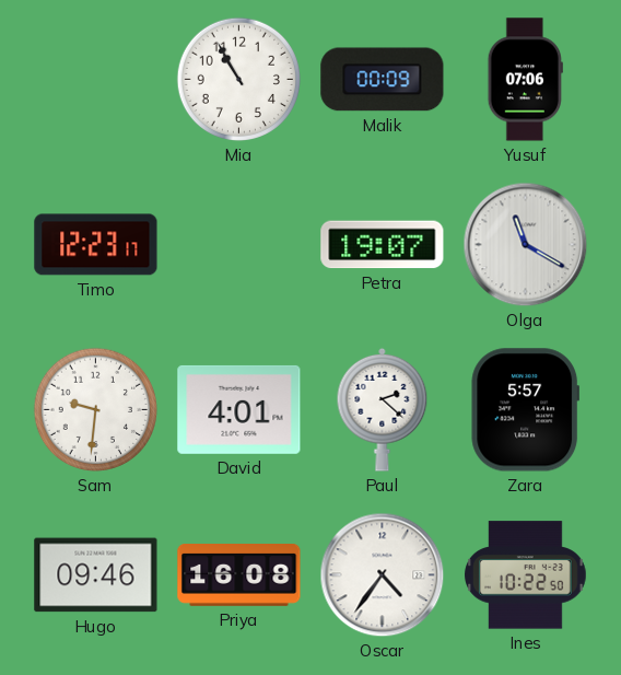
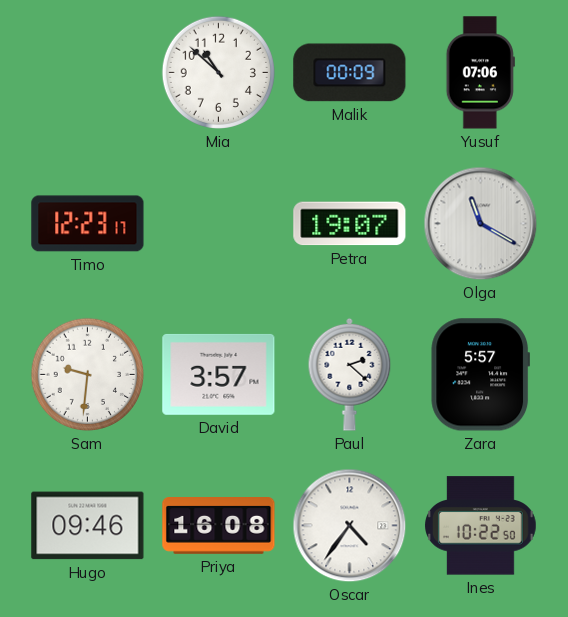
Mia: 10:55 -> 10:52
David: 4:01 -> 3:57
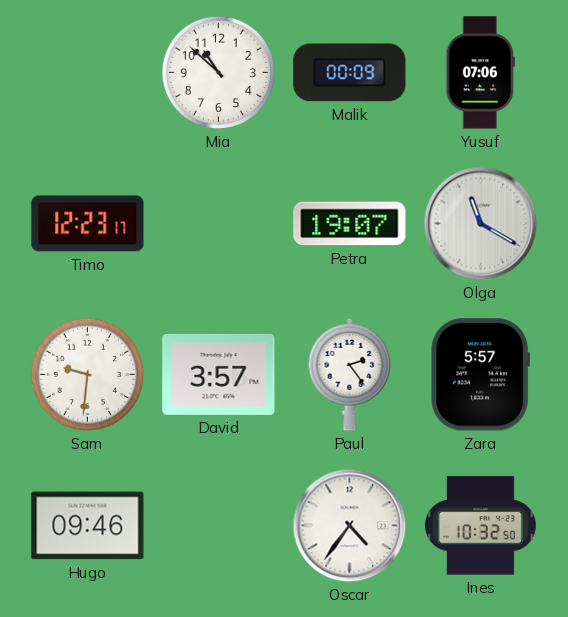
Paul: 2:22 -> 2:24
Priya: 16:08 -> none
Ines: 10:22 -> 10:32
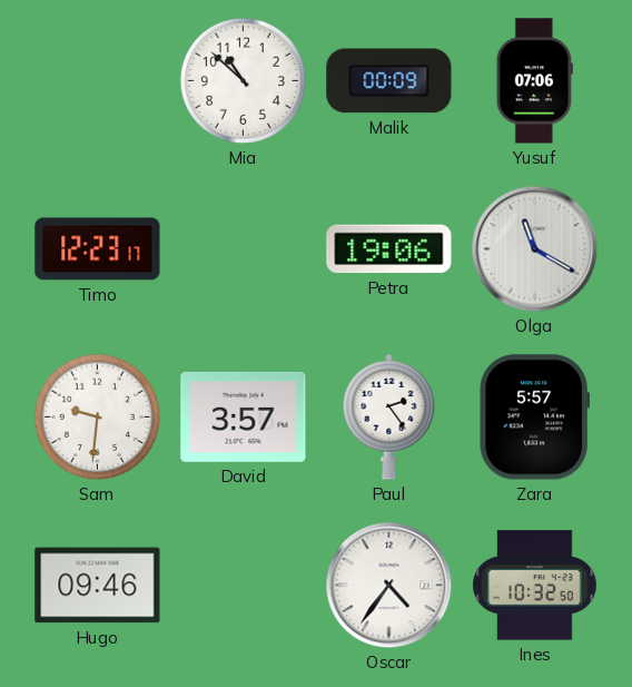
Petra: 19:07 -> 19:06
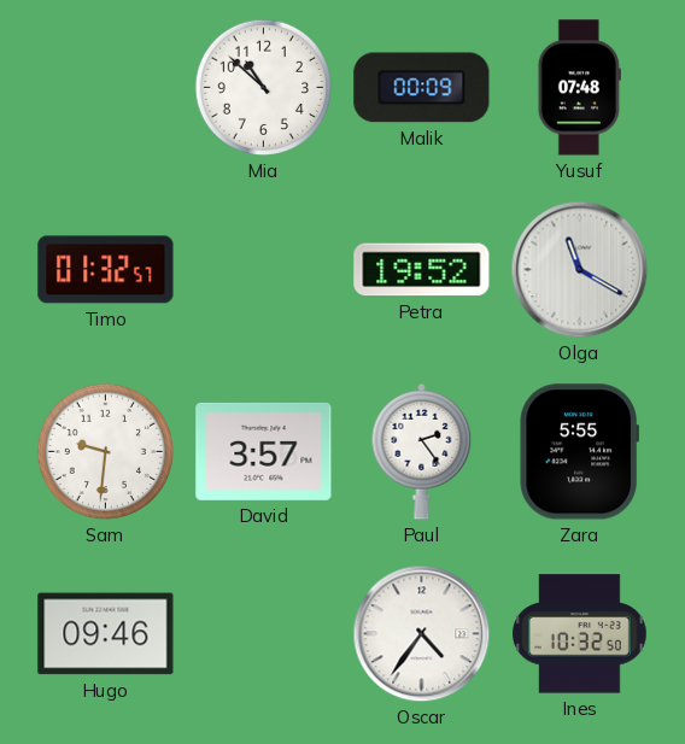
Yusuf: 07:06 -> 07:48
Timo: 12:23 -> 01:32
Petra: 19:06 -> 19:52
Zara: 5:57 -> 5:55
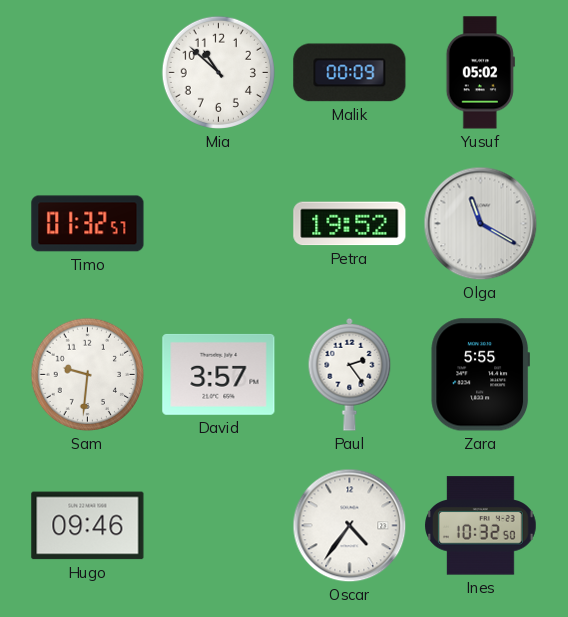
Yusuf: 07:48 -> 05:02
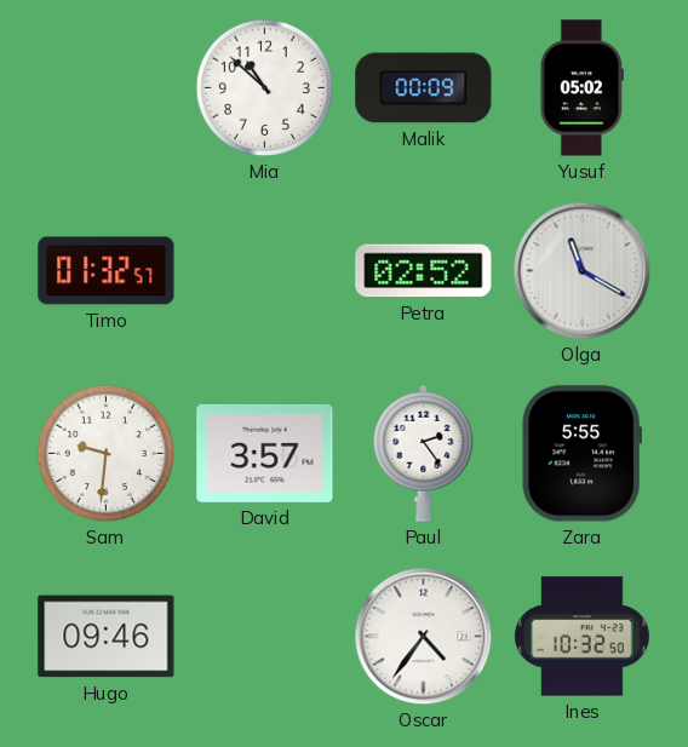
Petra: 19:52 -> 02:52
